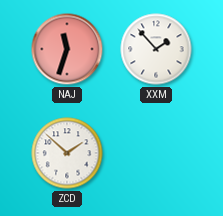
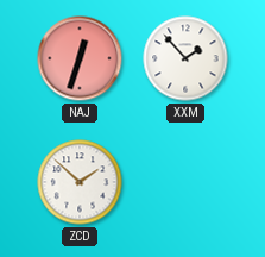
NAJ: 11:33 -> 12:33
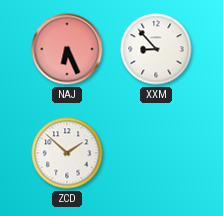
NAJ: 12:33 -> 6:26
XXM: 1:53 -> 8:53
